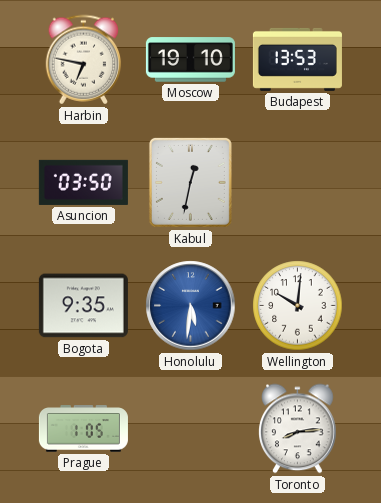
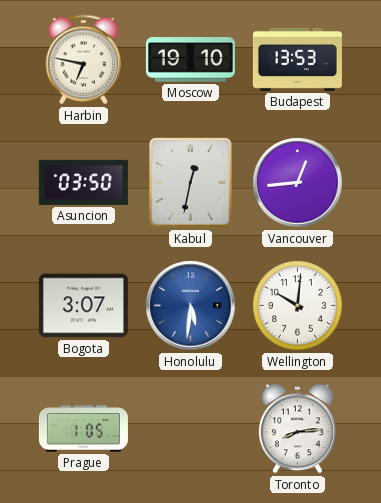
Vancouver: none -> 12:44
Bogota: 9:35 -> 3:07
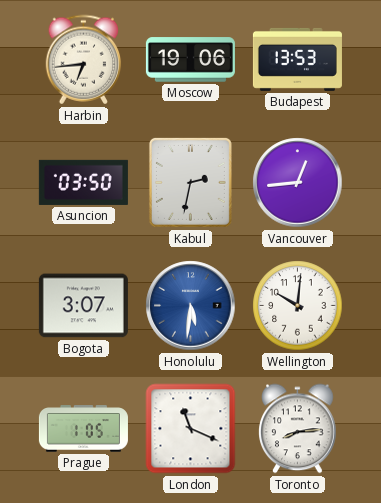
Harbin: 6:47 -> 6:44
Moscow: 19:10 -> 19:06
Kabul: 12:32 -> 2:32
London: none -> 11:19
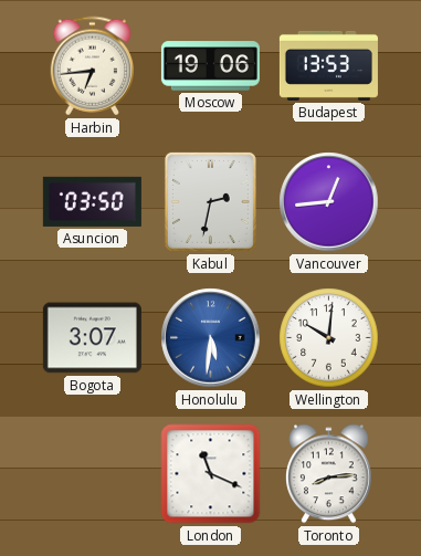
Prague: 1:05 -> none
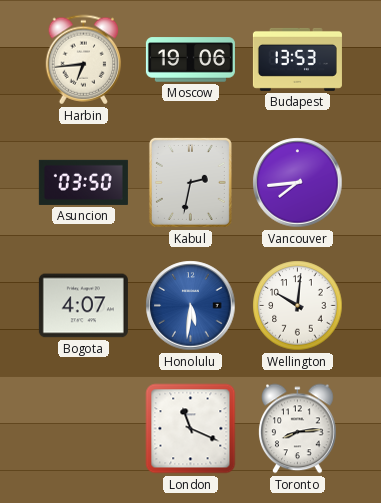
Vancouver: 12:44 -> 7:44
Bogota: 3:07 -> 4:07
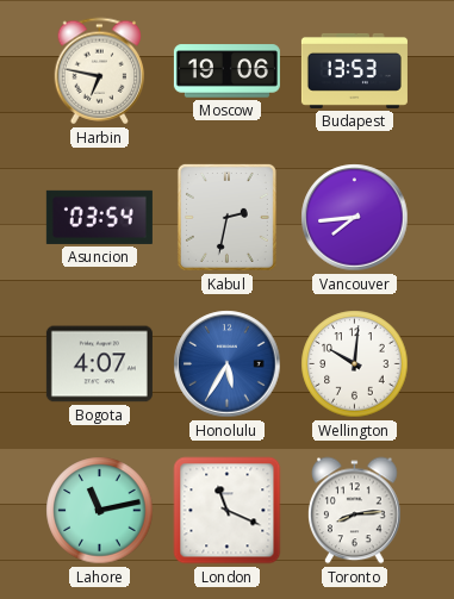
Harbin: 6:44 -> 6:47
Asuncion: 03:50 -> 03:54
Honolulu: 5:31 -> 5:35
Lahore: none -> 11:13
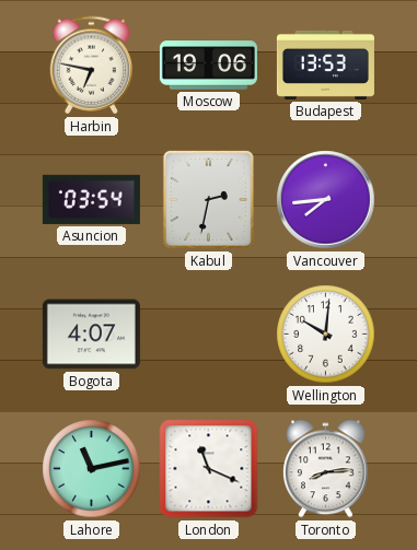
Honolulu: 5:35 -> none
